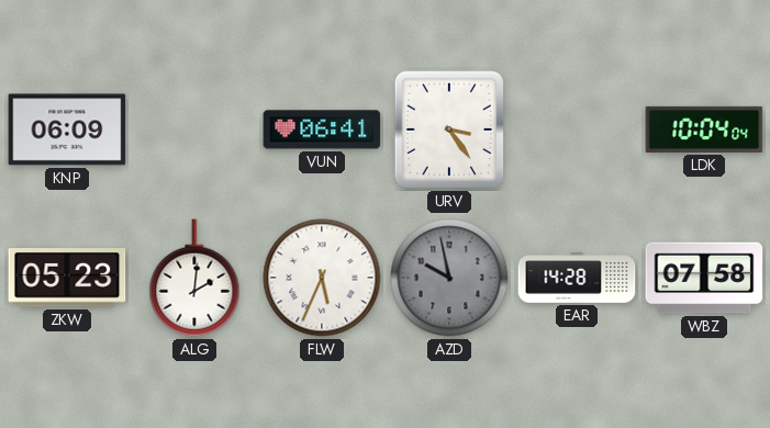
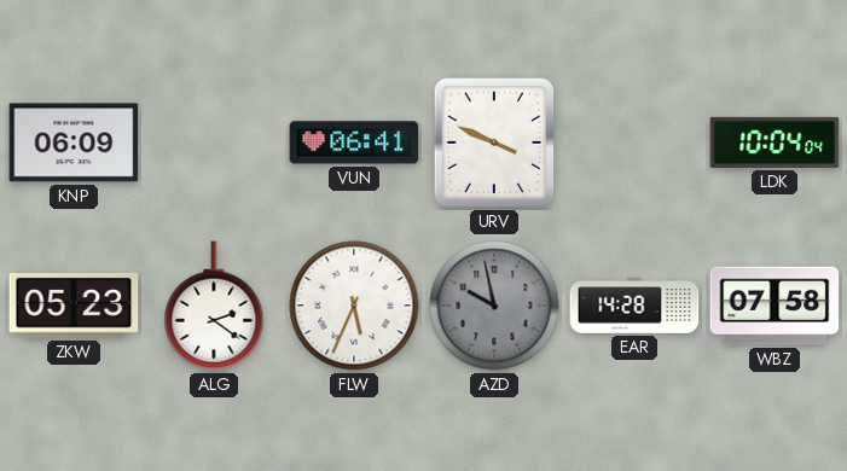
URV: 3:24 -> 3:49
ALG: 2:01 -> 2:21
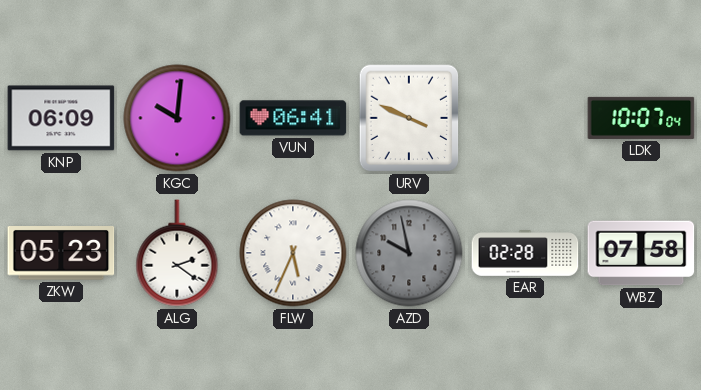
KGC: none -> 10:01
LDK: 10:04 -> 10:07
EAR: 14:28 -> 02:28
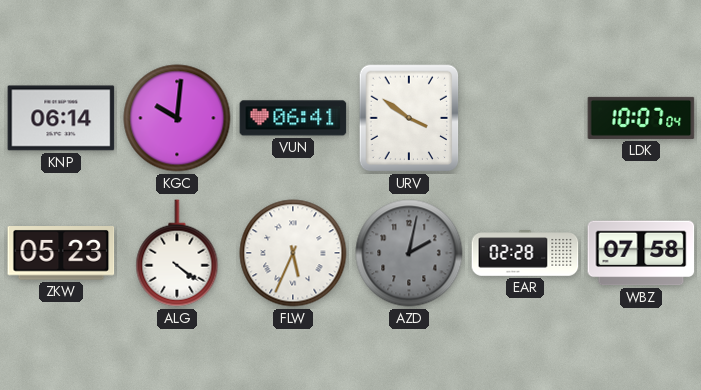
KNP: 06:09 -> 06:14
URV: 3:49 -> 3:51
ALG: 2:21 -> 4:21
AZD: 9:58 -> 2:02
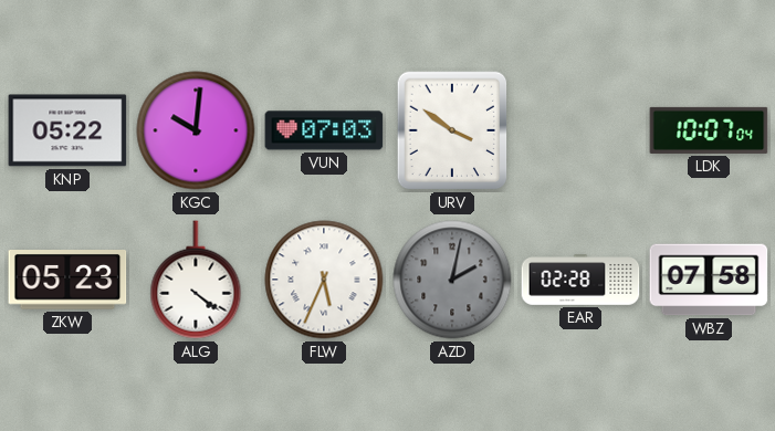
KNP: 06:14 -> 05:22
VUN: 06:41 -> 07:03
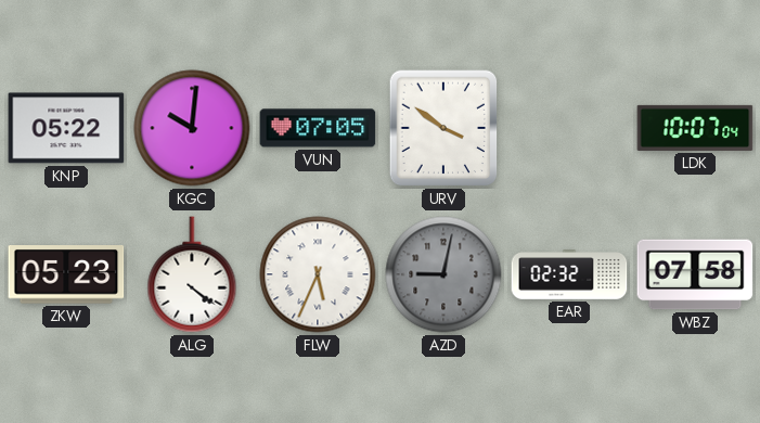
VUN: 07:03 -> 07:05
AZD: 2:02 -> 9:02
EAR: 02:28 -> 02:32
